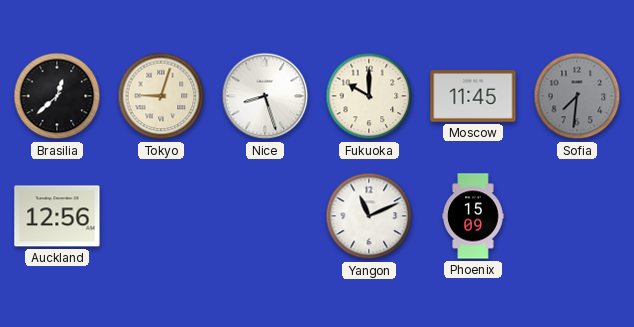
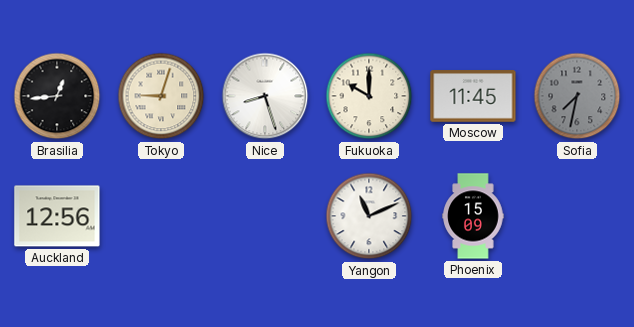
Brasilia: 12:38 -> 12:44
Sofia: 7:31 -> 7:32
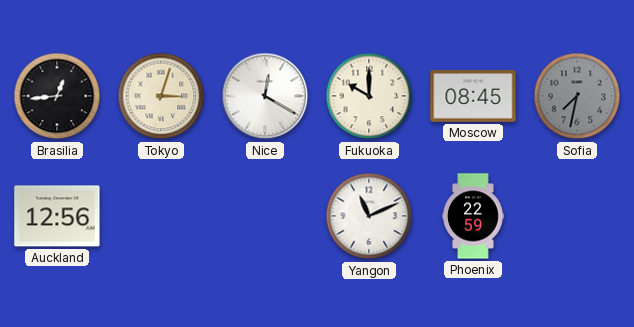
Tokyo: 9:03 -> 3:03
Nice: 8:27 -> 12:20
Moscow: 11:45 -> 08:45
Phoenix: 15:09 -> 22:59
